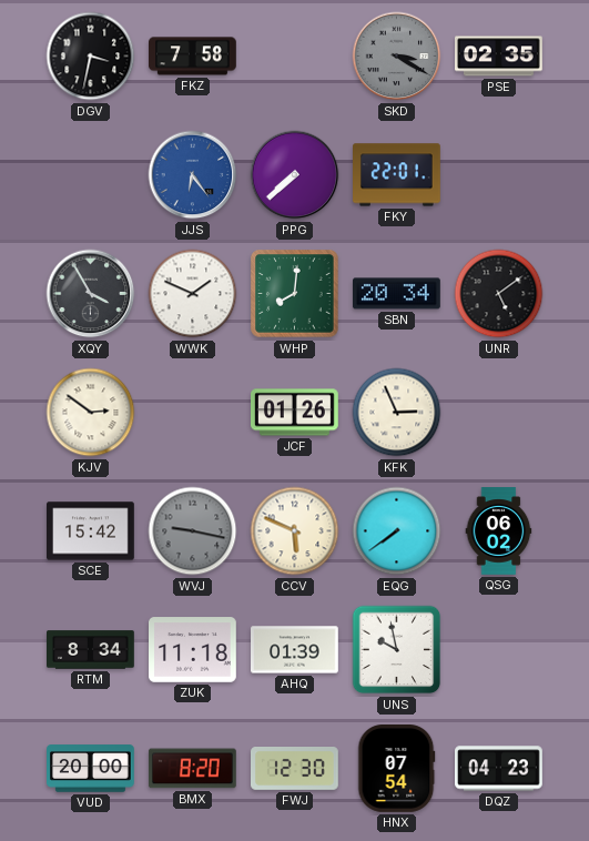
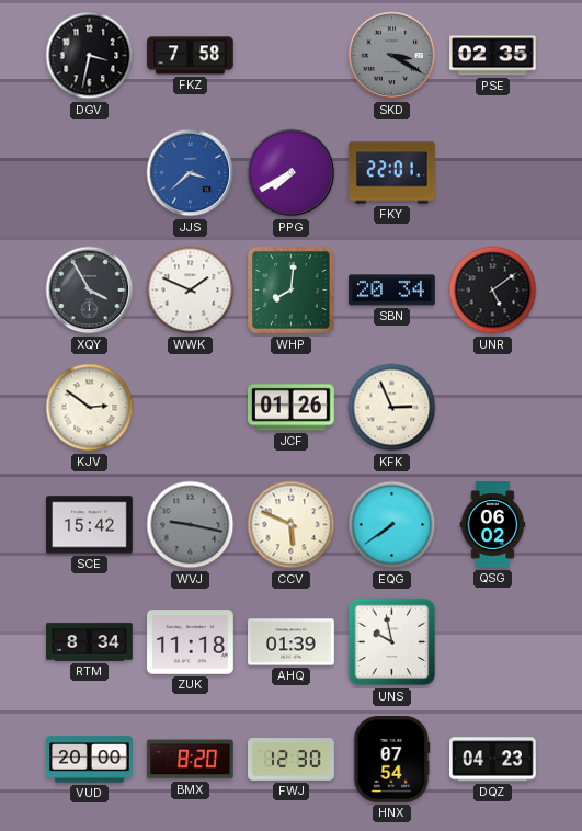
JJS: 6:24 -> 3:38
PPG: 7:38 -> 7:40
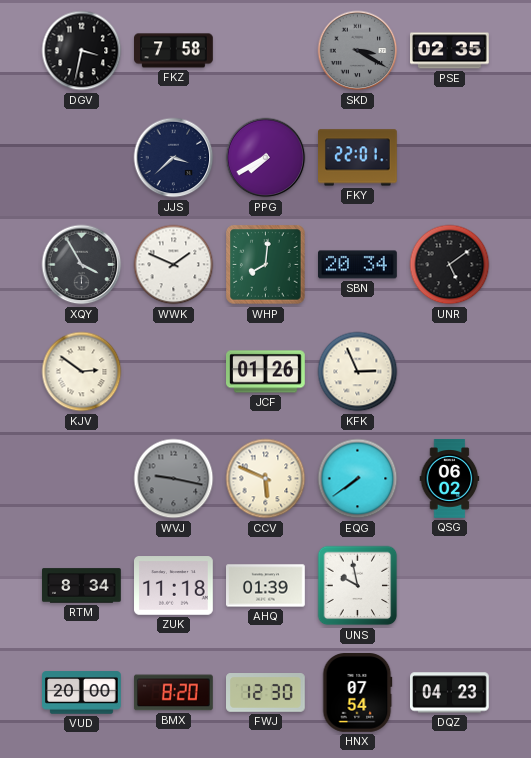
JJS dial: blue -> navy
SCE: 15:42 -> none
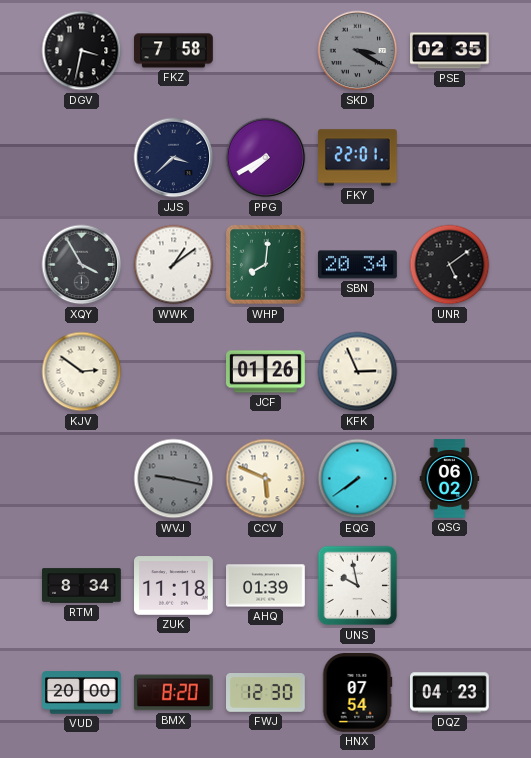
WWK: 1:49 -> 1:09
